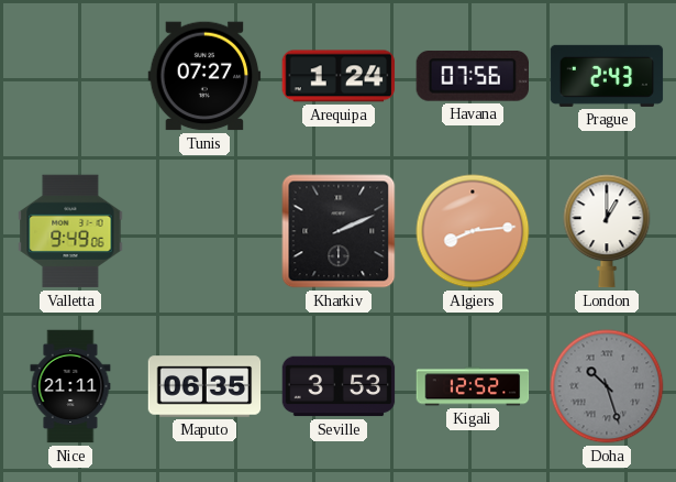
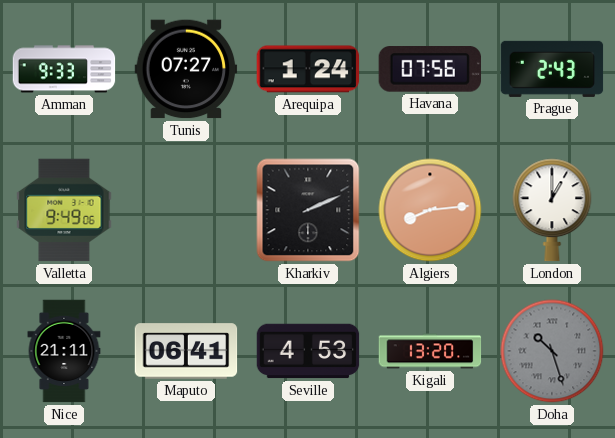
Amman: none -> 9:33
Maputo: 06:35 -> 06:41
Seville: 3:53 -> 4:53
Kigali: 12:52 -> 13:20
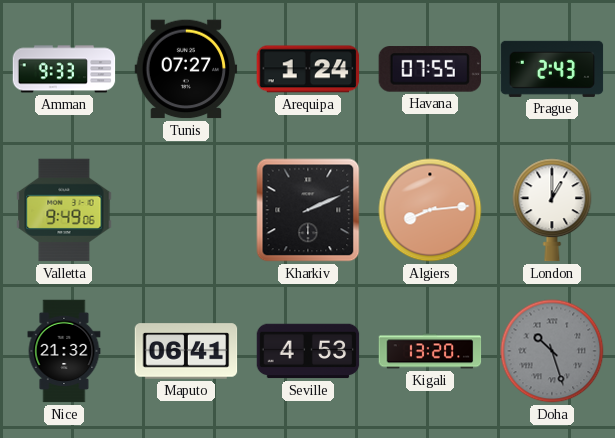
Havana: 07:56 -> 07:55
Nice: 21:11 -> 21:32
